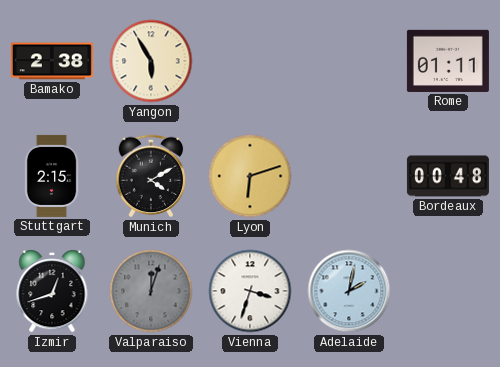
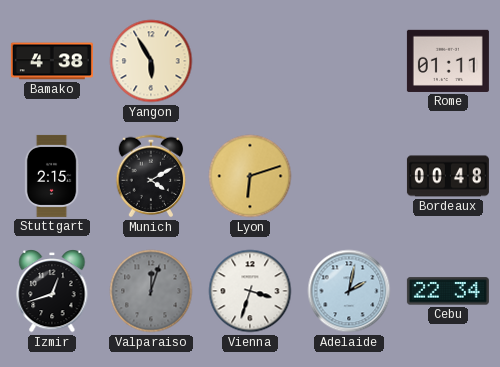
Bamako: 2:38 -> 4:38
Cebu: none -> 22:34
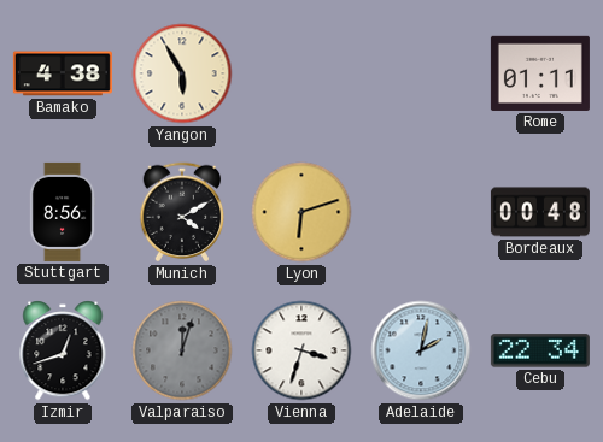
Stuttgart: 2:15 -> 8:56
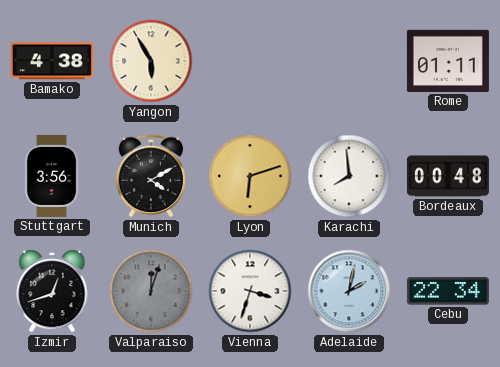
Stuttgart: 8:56 -> 3:56
Karachi: none -> 7:59
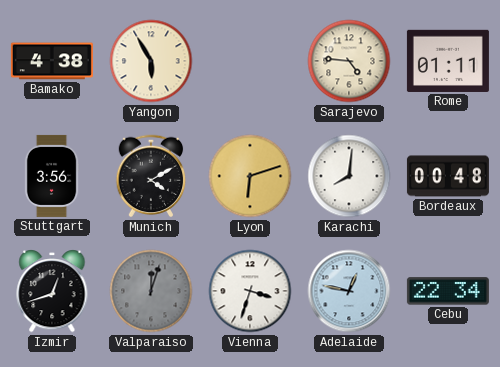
Sarajevo: none -> 4:46
Karachi: 7:59 -> 8:01
Adelaide: 2:02 -> 12:47
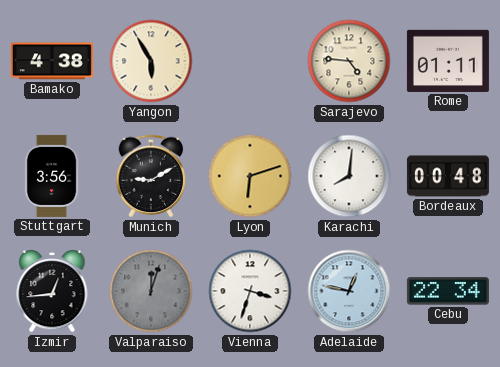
Munich: 4:10 -> 9:10
Izmir: 12:42 -> 12:44
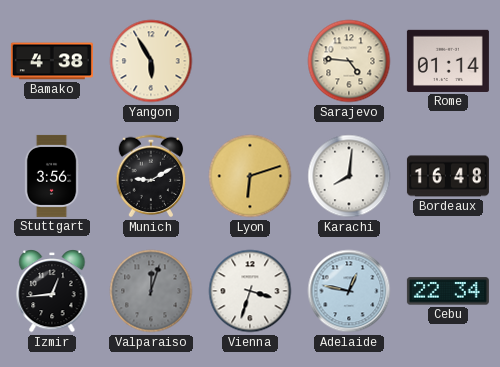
Rome: 01:11 -> 01:14
Bordeaux: 00:48 -> 16:48
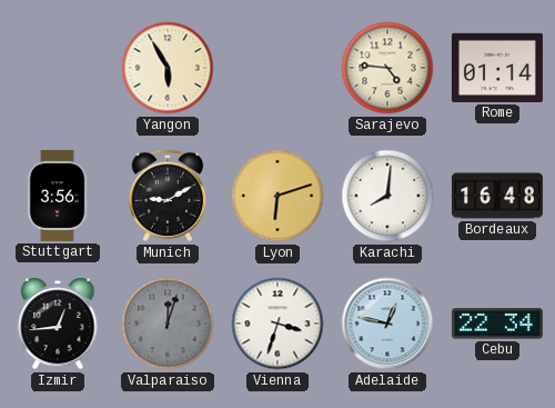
Bamako: 4:38 -> none
